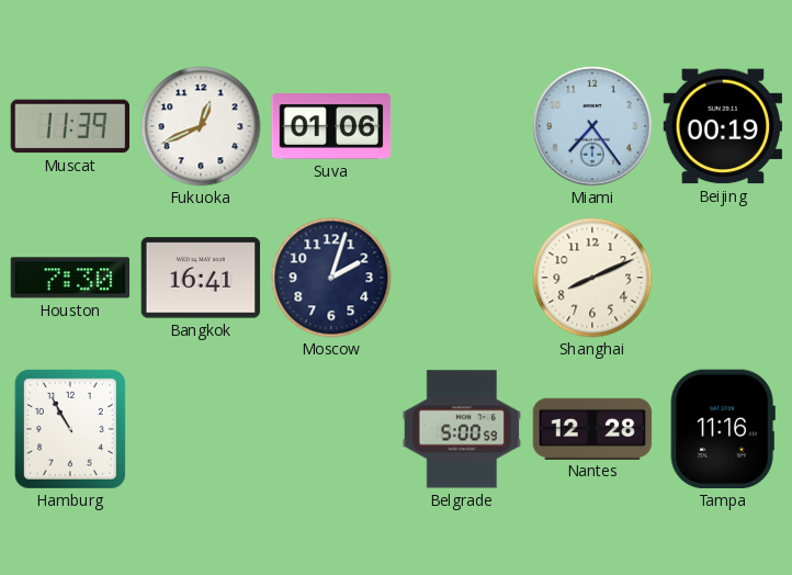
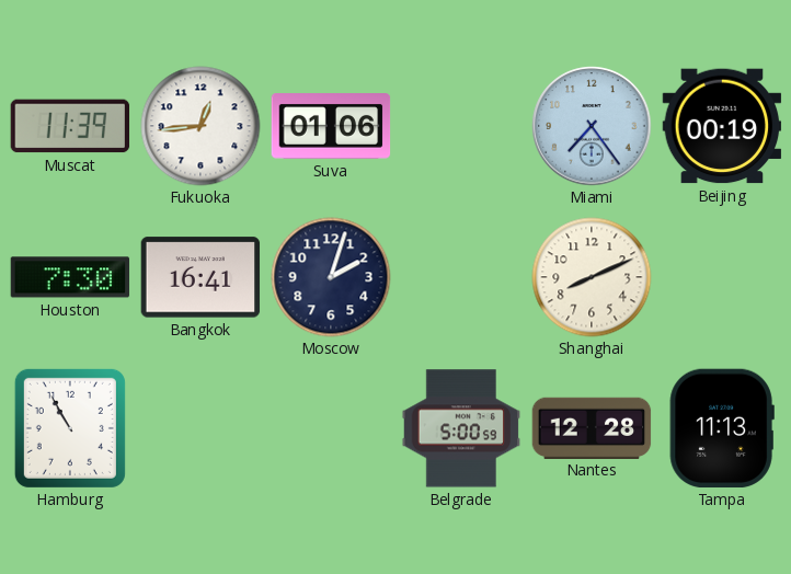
Fukuoka: 12:41 -> 12:44
Tampa: 11:16 -> 11:13
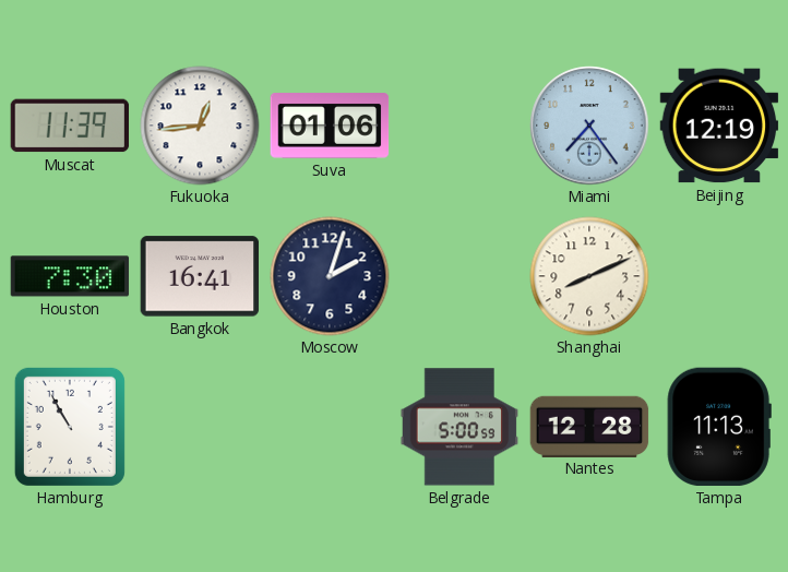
Beijing: 00:19 -> 12:19
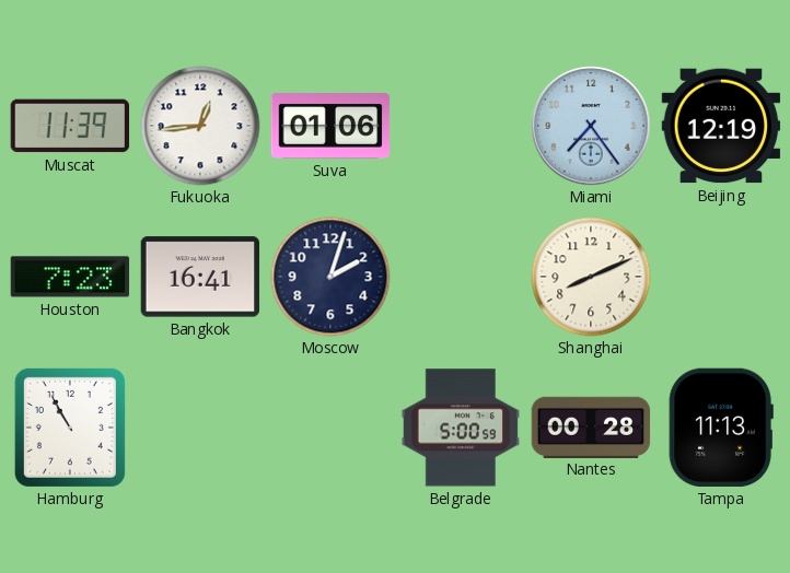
Houston: 7:30 -> 7:23
Nantes: 12:28 -> 00:28
